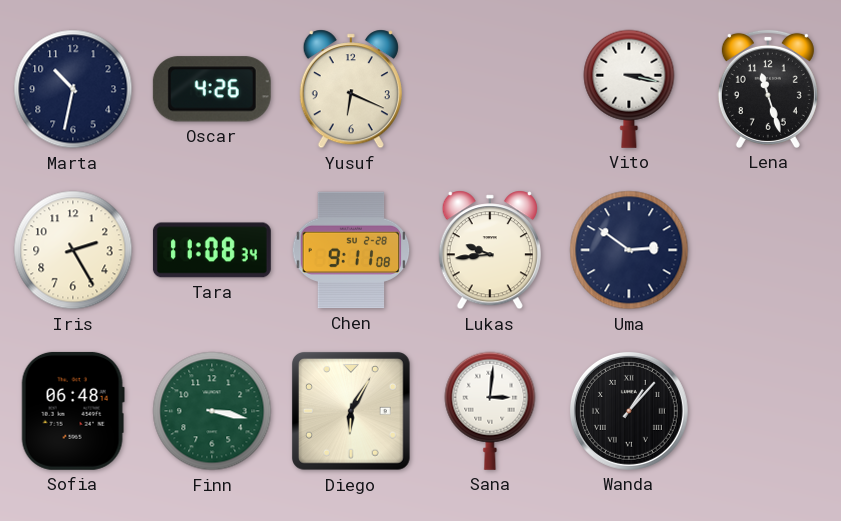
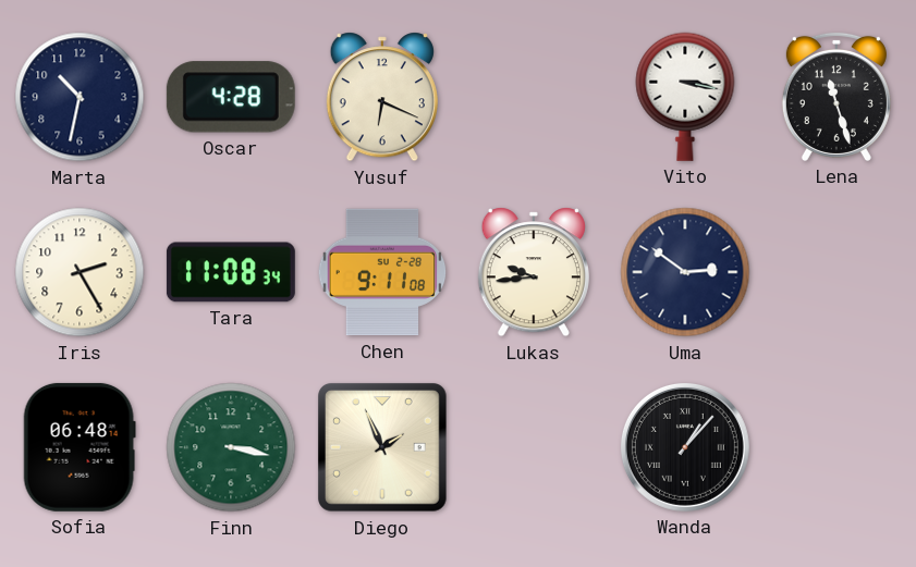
Oscar: 4:26 -> 4:28
Diego: 6:05 -> 1:56
Sana: 3:01 -> none
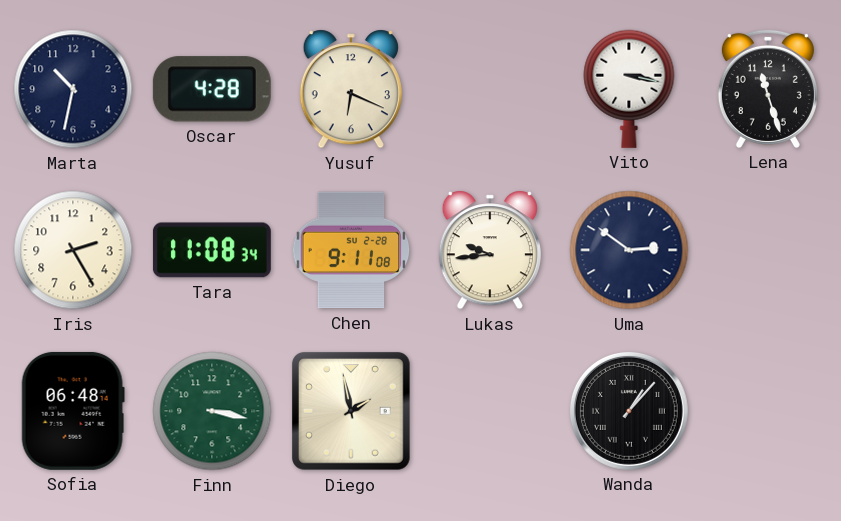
Diego: 1:56 -> 1:58
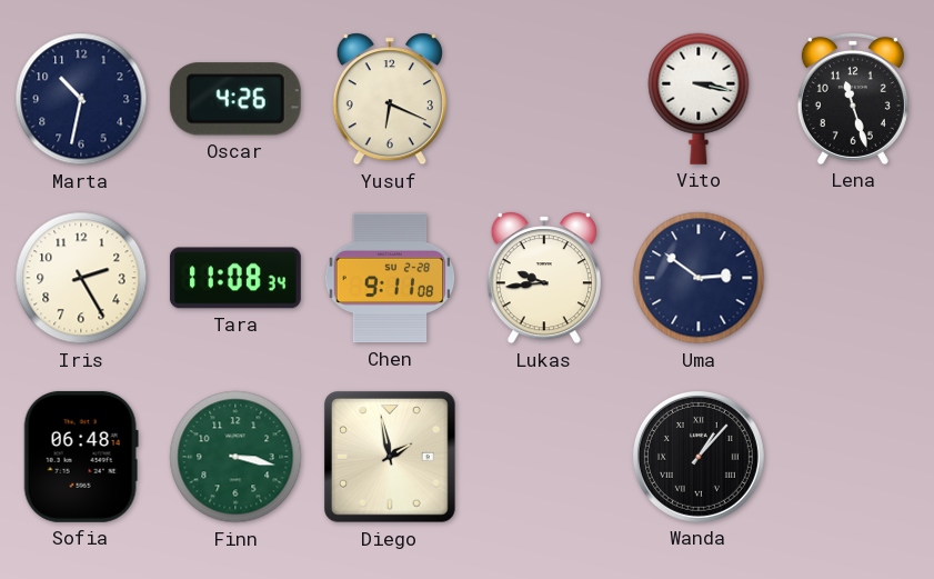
Oscar: 4:28 -> 4:26
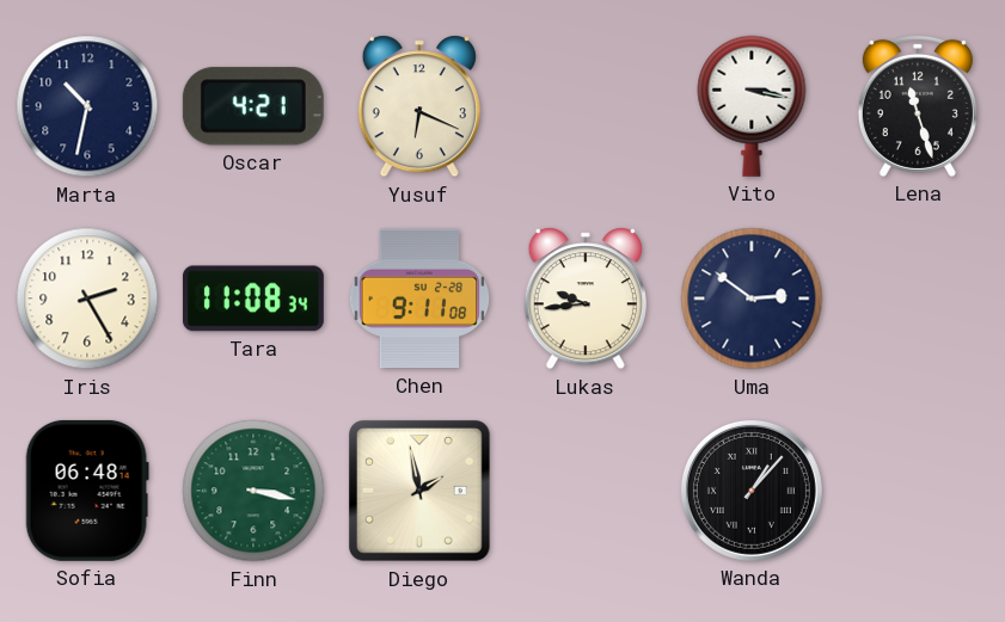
Oscar: 4:26 -> 4:21
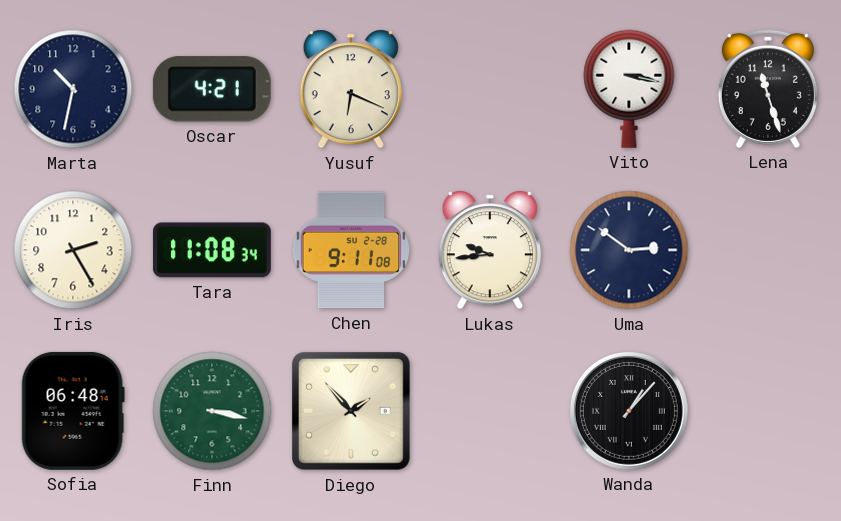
Diego: 1:58 -> 1:53
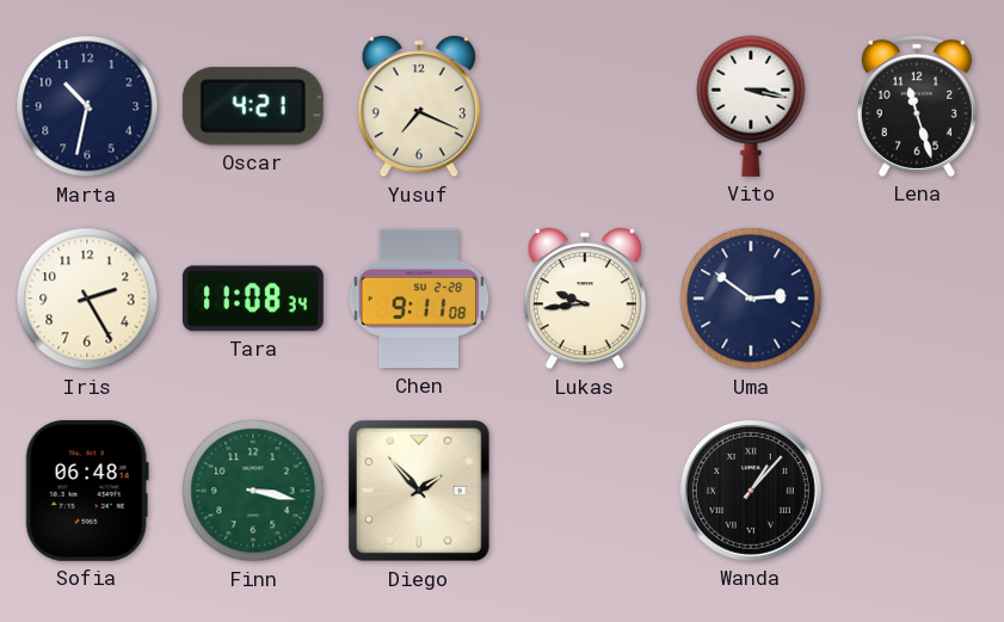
Yusuf: 6:19 -> 7:19
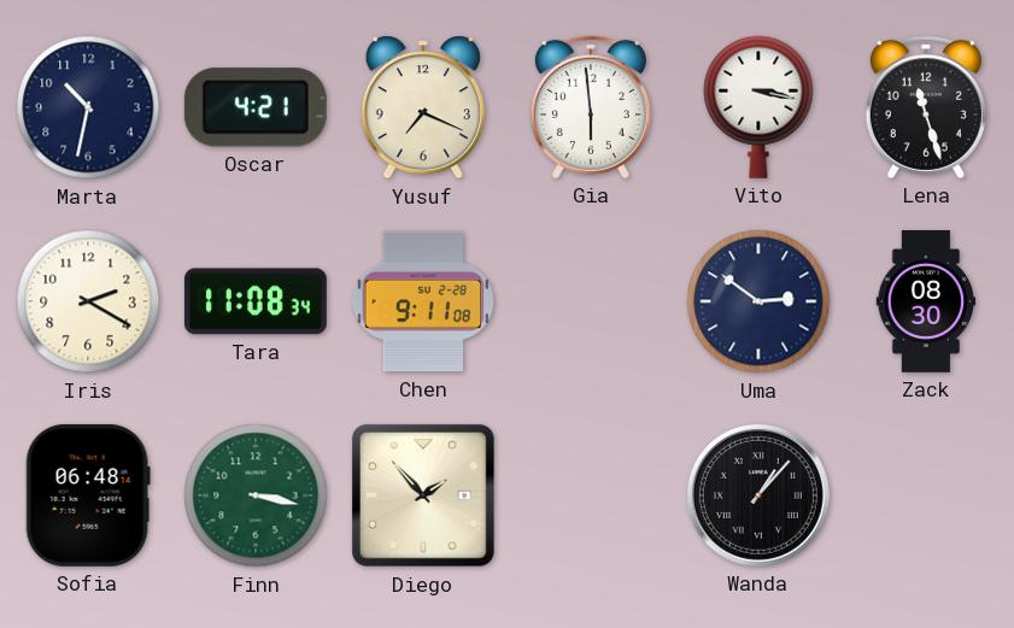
Gia: none -> 5:59
Iris: 2:25 -> 2:20
Lukas: 9:44 -> none
Zack: none -> 08:30
